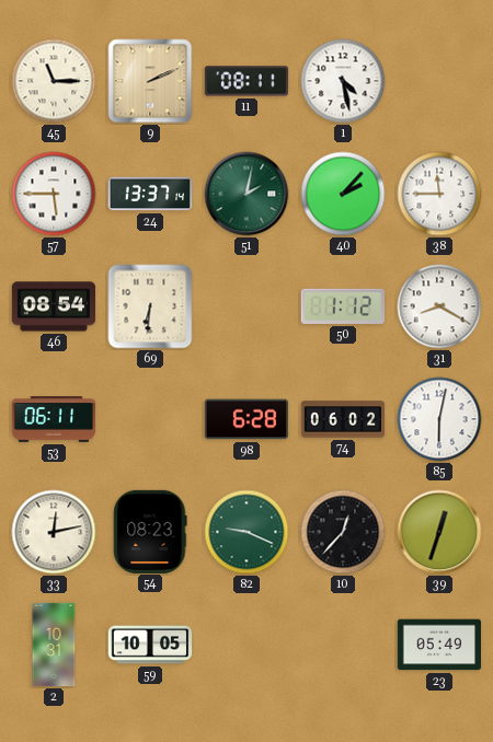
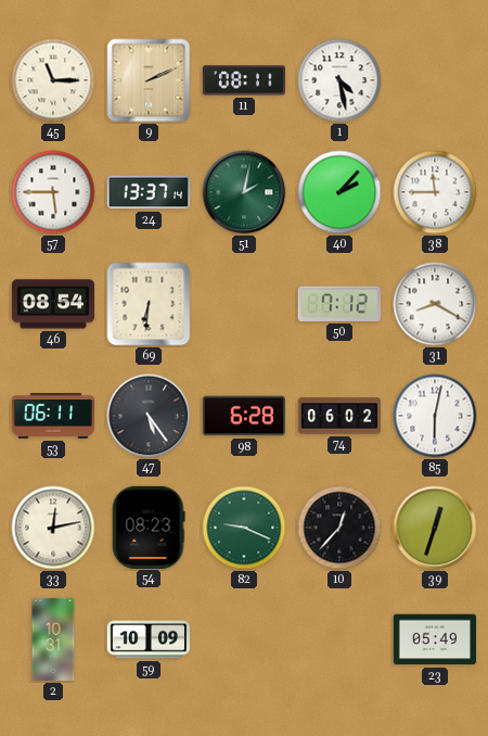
50: 1:12 -> 7:12
47: none -> 5:24
59: 10:05 -> 10:09
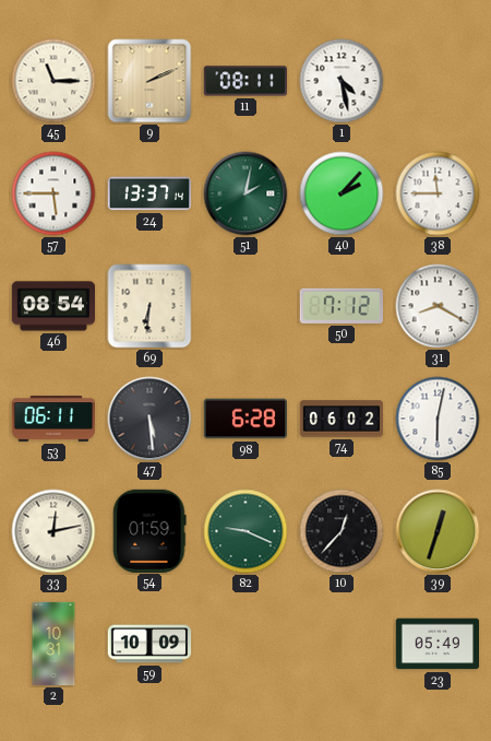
47: 5:24 -> 5:29
54: 08:23 -> 01:59
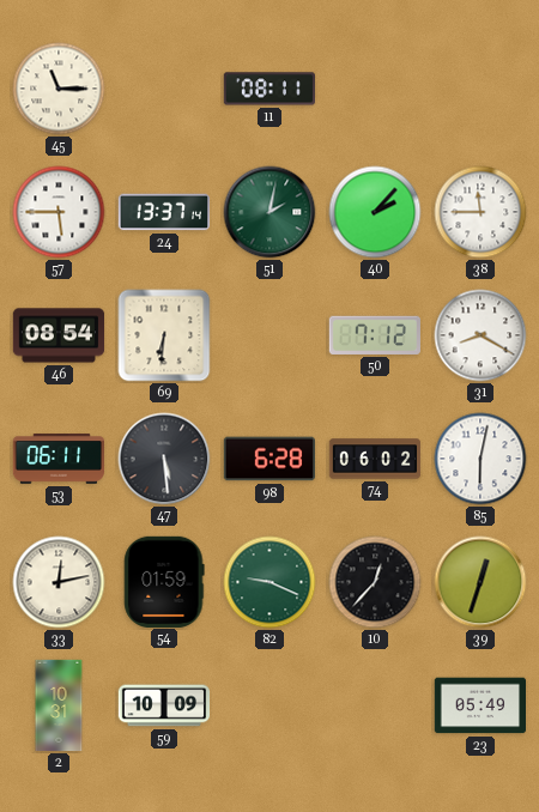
9: 2:11 -> none
1: 4:28 -> none
